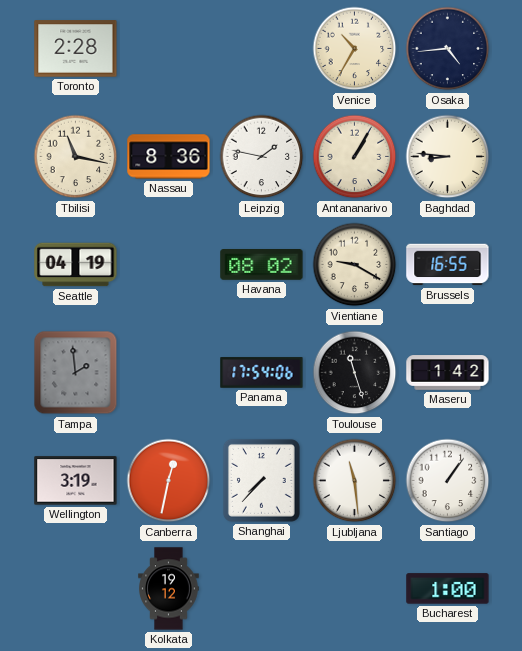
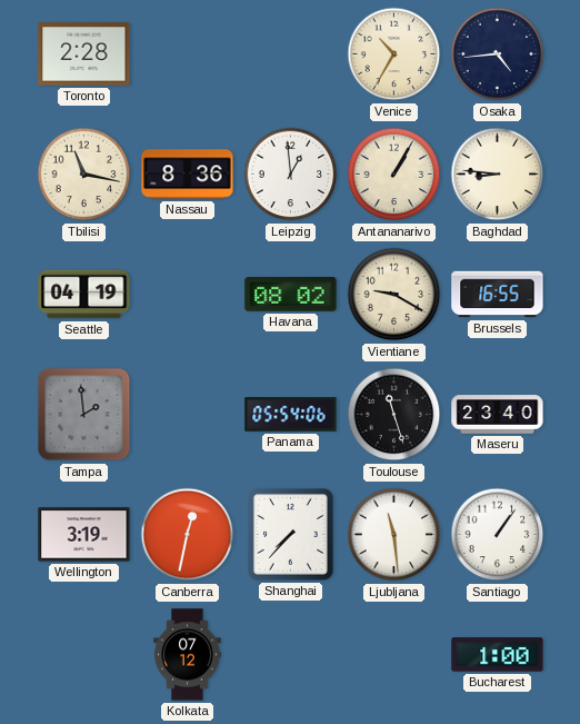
Leipzig: 1:47 -> 12:59
Panama: 17:54 -> 05:54
Maseru: 1:42 -> 23:40
Kolkata: 19:12 -> 07:12
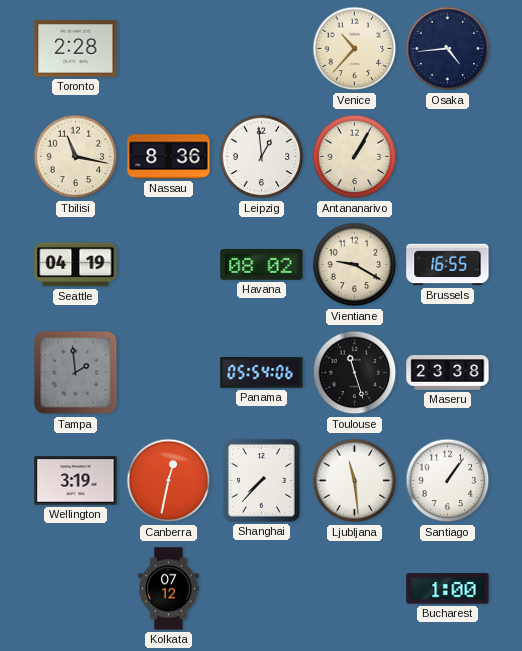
Venice: 10:35 -> 10:37
Baghdad: 8:46 -> none
Maseru: 23:40 -> 23:38
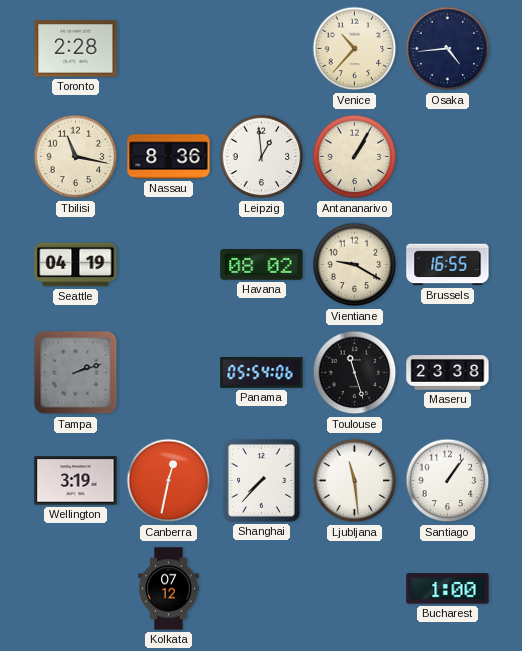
Tampa: 1:59 -> 2:12
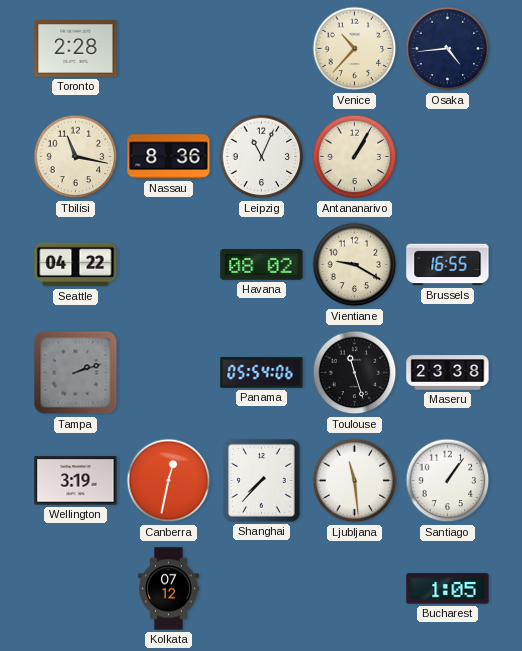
Leipzig: 12:59 -> 11:04
Seattle: 04:19 -> 04:22
Bucharest: 1:00 -> 1:05
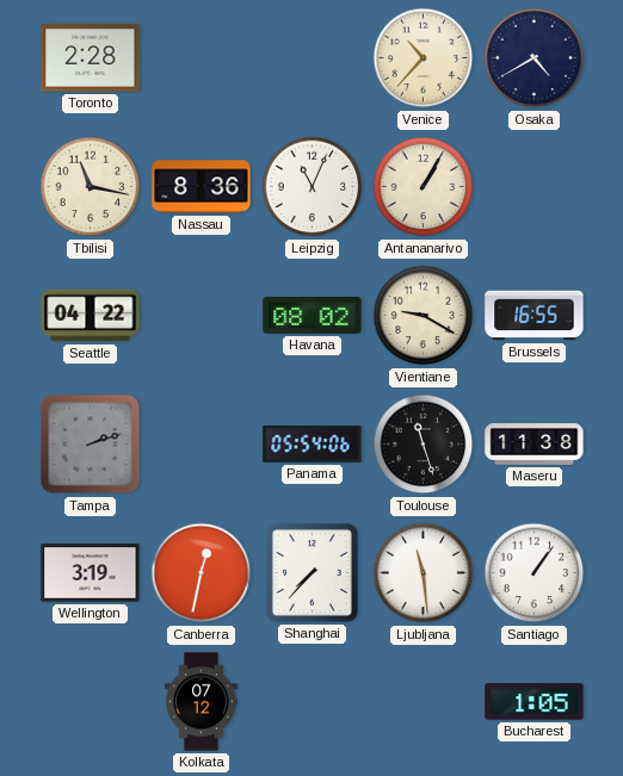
Osaka: 4:44 -> 4:40
Maseru: 23:38 -> 11:38
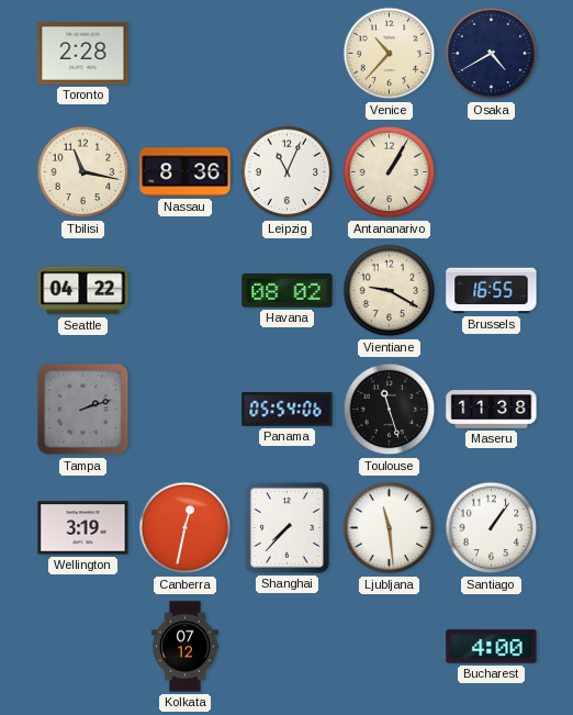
Bucharest: 1:05 -> 4:00
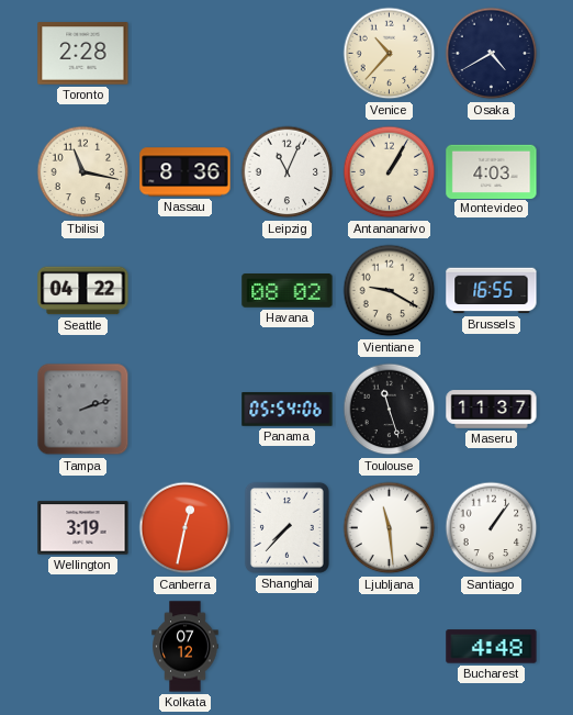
Montevideo: none -> 4:03
Maseru: 11:38 -> 11:37
Bucharest: 4:00 -> 4:48
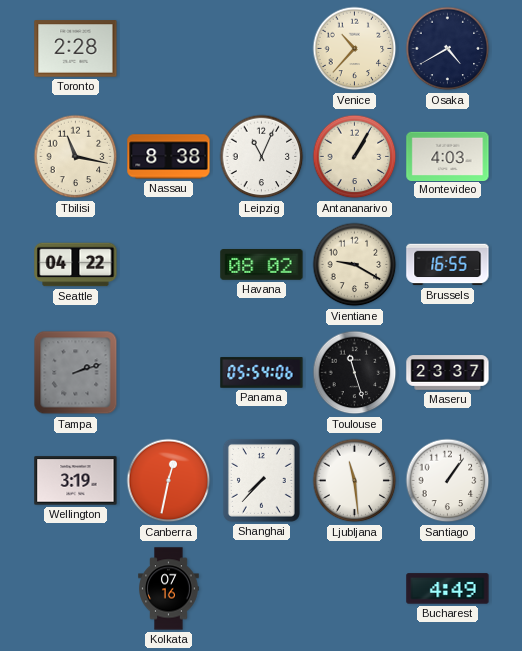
Nassau: 8:36 -> 8:38
Maseru: 11:37 -> 23:37
Kolkata: 07:12 -> 07:16
Bucharest: 4:48 -> 4:49
